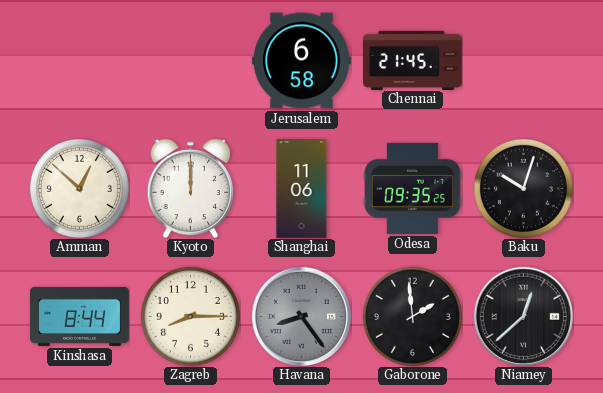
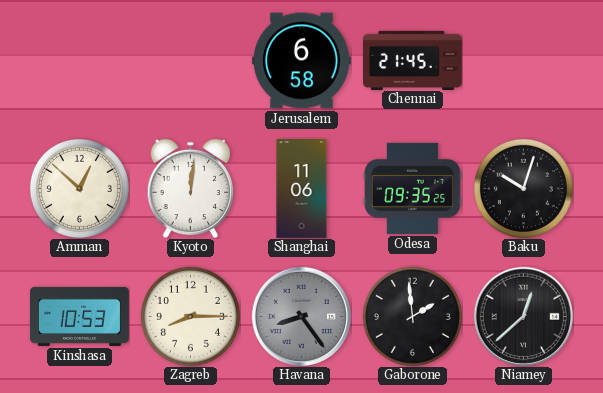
Kyoto: 12:00 -> 12:01
Kinshasa: 8:44 -> 10:53
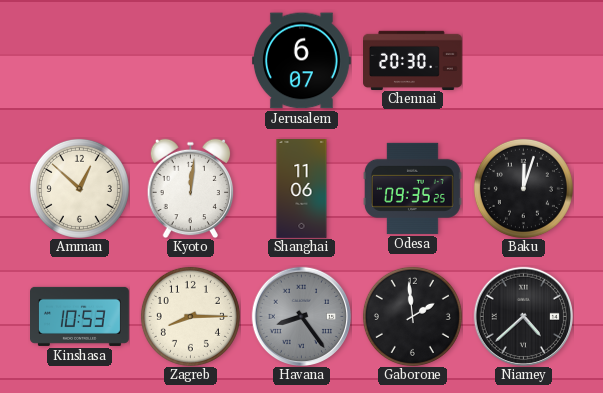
Jerusalem: 6:58 -> 6:07
Chennai: 21:45 -> 20:30
Baku: 10:03 -> 12:03
Niamey: 12:38 -> 4:38
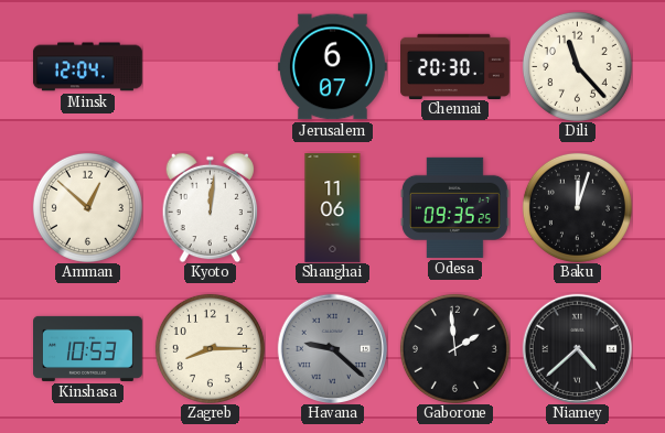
Minsk: none -> 12:04
Dili: none -> 11:23
Havana: 8:24 -> 9:22
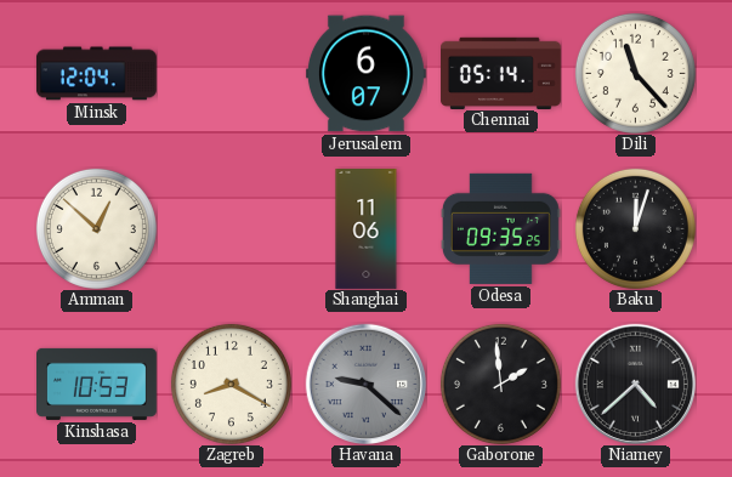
Chennai: 20:30 -> 05:14
Kyoto: 12:01 -> none
Zagreb: 8:15 -> 8:20
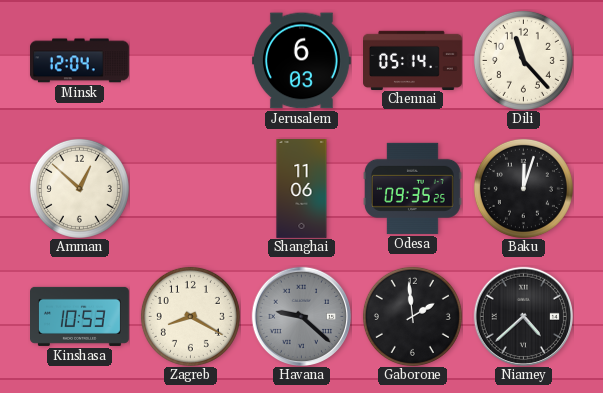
Jerusalem: 6:07 -> 6:03
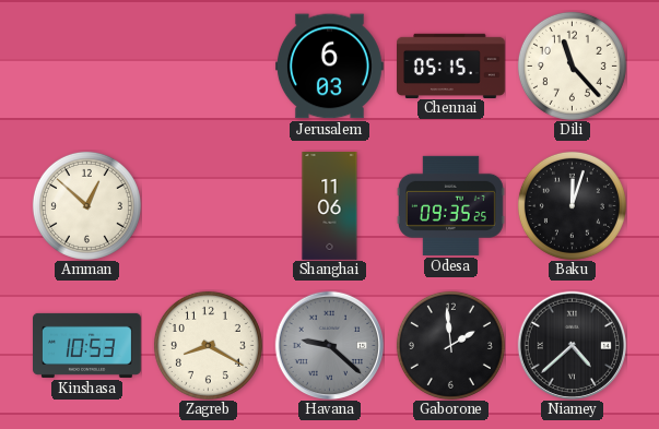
Minsk: 12:04 -> none
Chennai: 05:14 -> 05:15
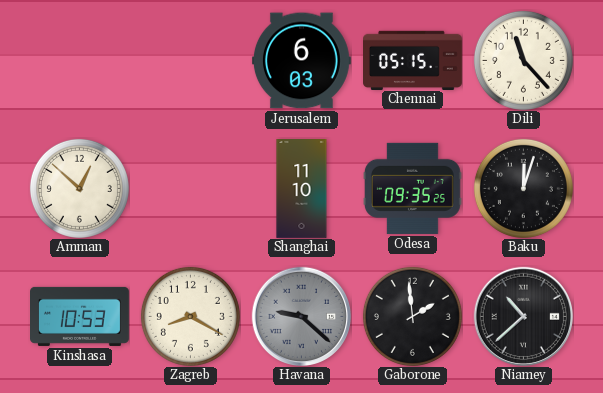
Shanghai: 11:06 -> 11:10
Niamey: 4:38 -> 10:38
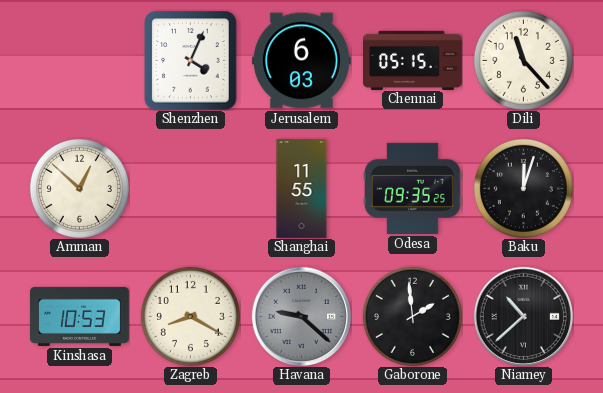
Shenzhen: none -> 4:04
Shanghai: 11:10 -> 11:55
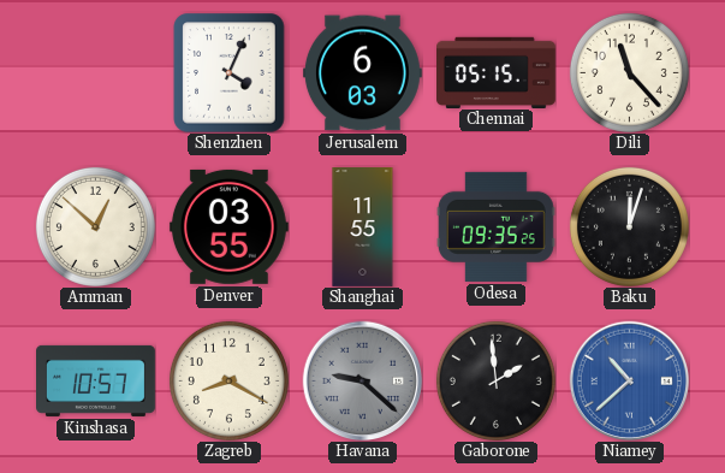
Denver: none -> 03:55
Kinshasa: 10:53 -> 10:57
Niamey dial: black -> blue
